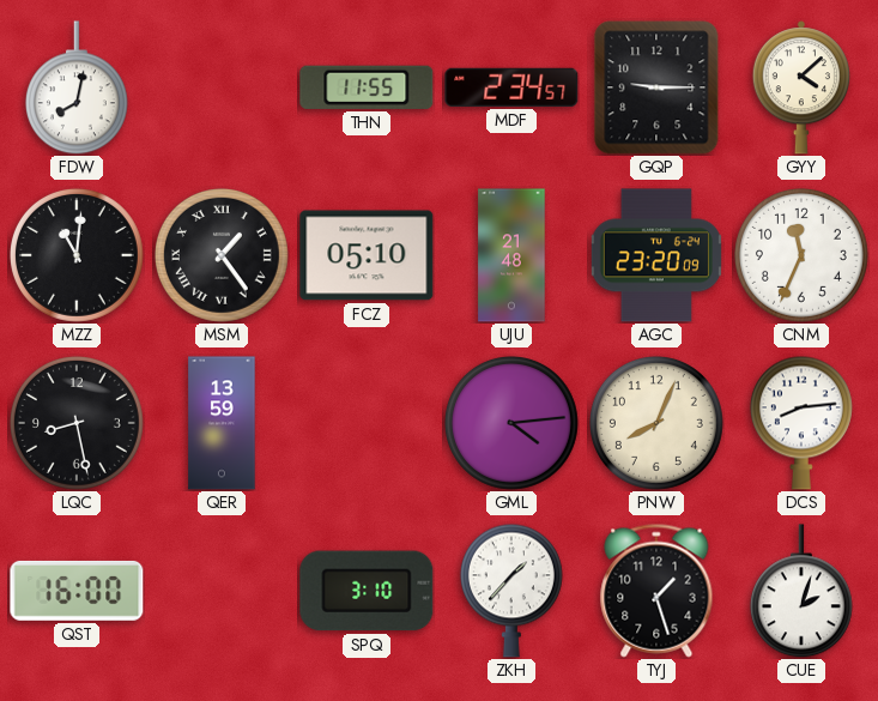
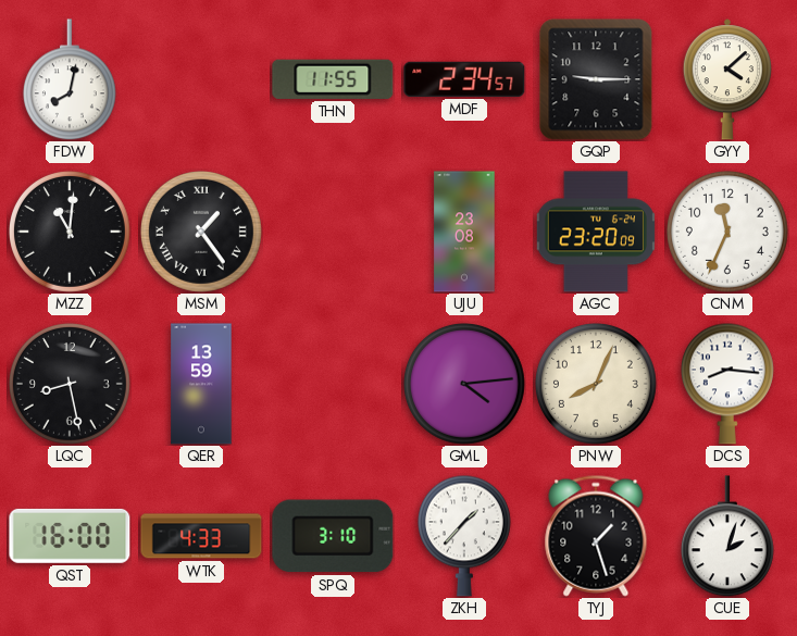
FCZ: 05:10 -> none
UJU: 21:48 -> 23:08
DCS: 8:14 -> 8:16
WTK: none -> 4:33
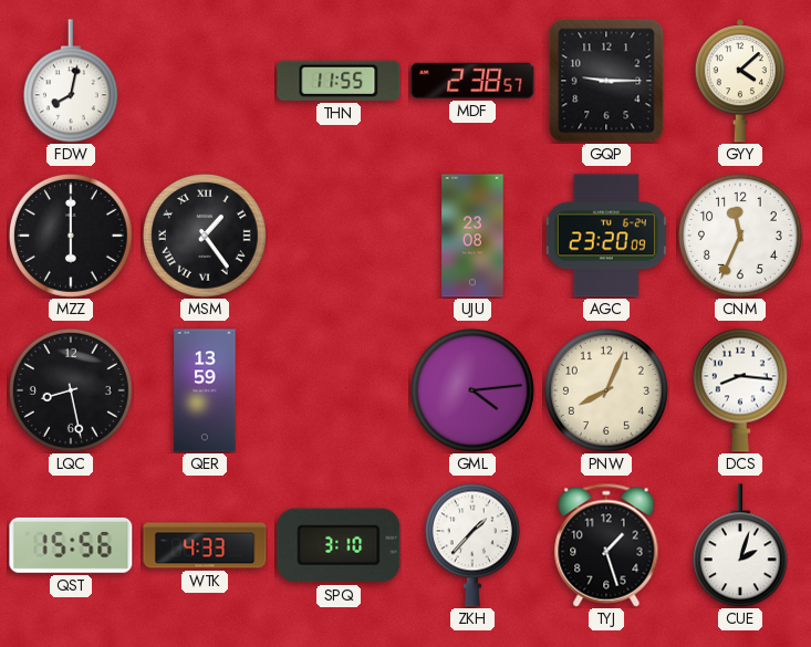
MDF: 2:34 -> 2:38
MZZ: 11:01 -> 6:00
QST: 16:00 -> 15:56
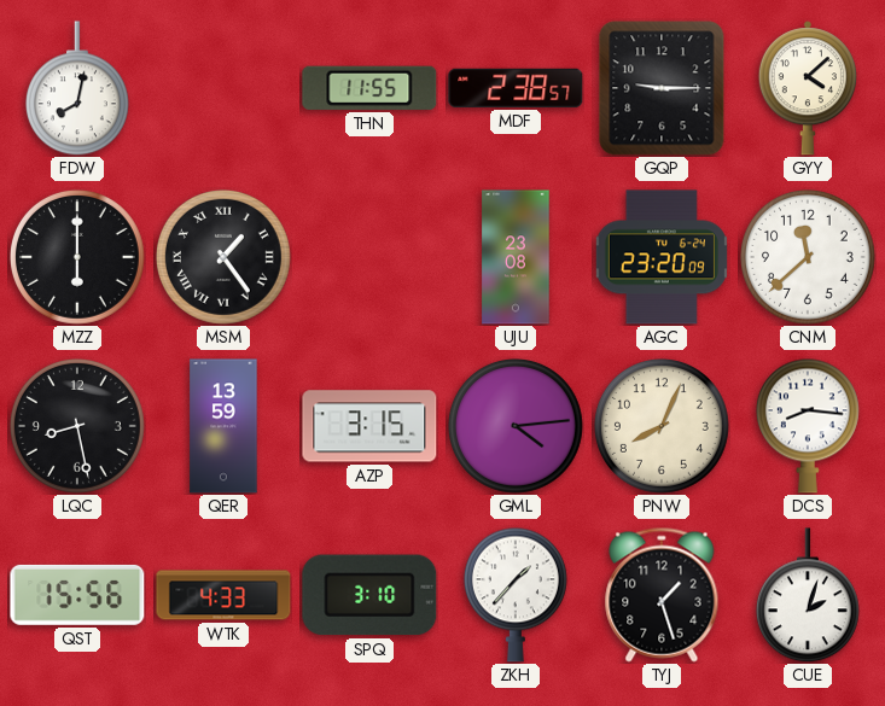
CNM: 11:34 -> 11:38
AZP: none -> 3:15
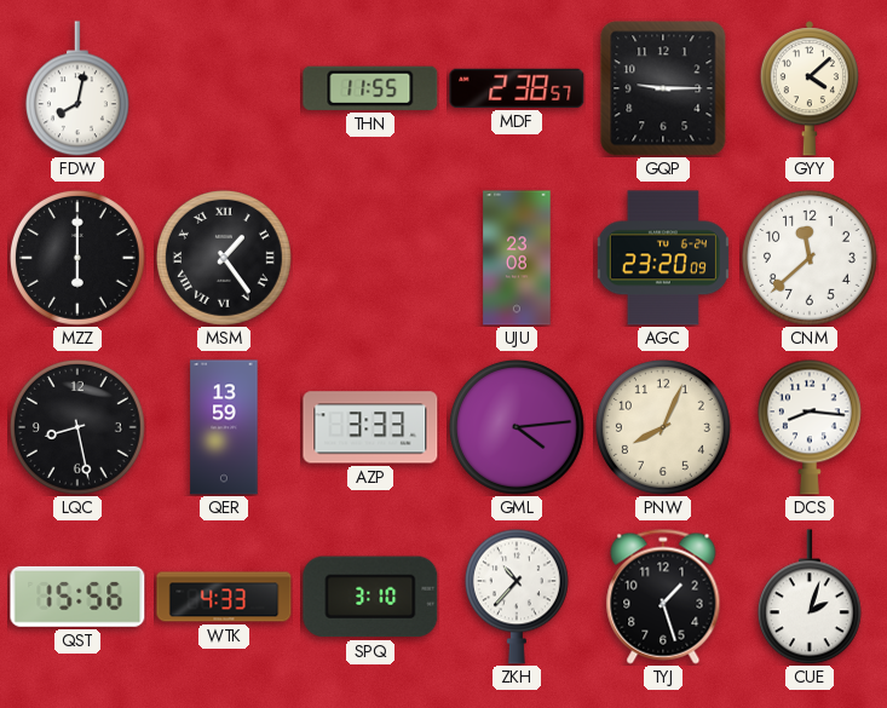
AZP: 3:15 -> 3:33
ZKH: 1:37 -> 10:37
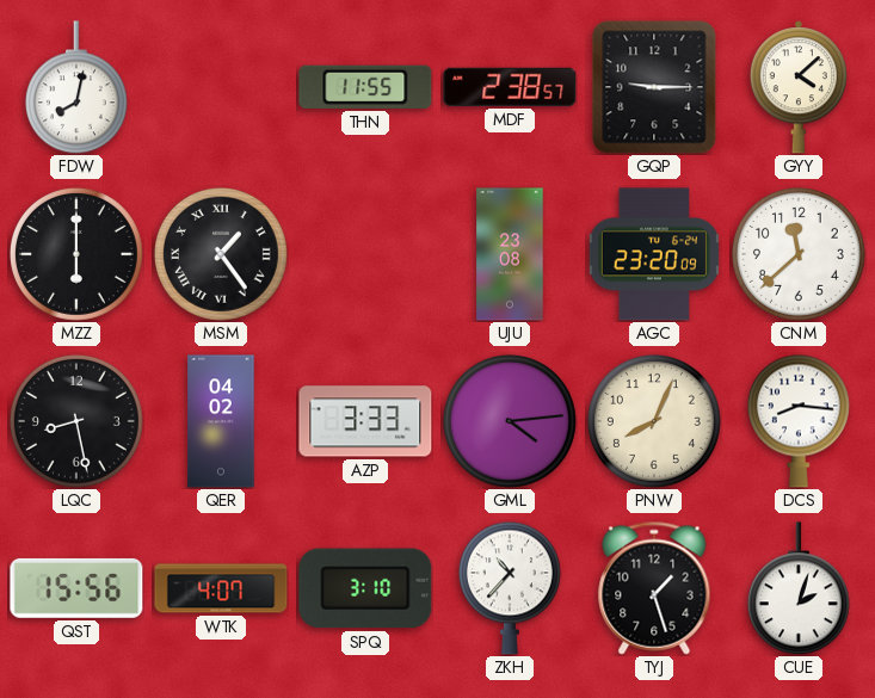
QER: 13:59 -> 04:02
WTK: 4:33 -> 4:07
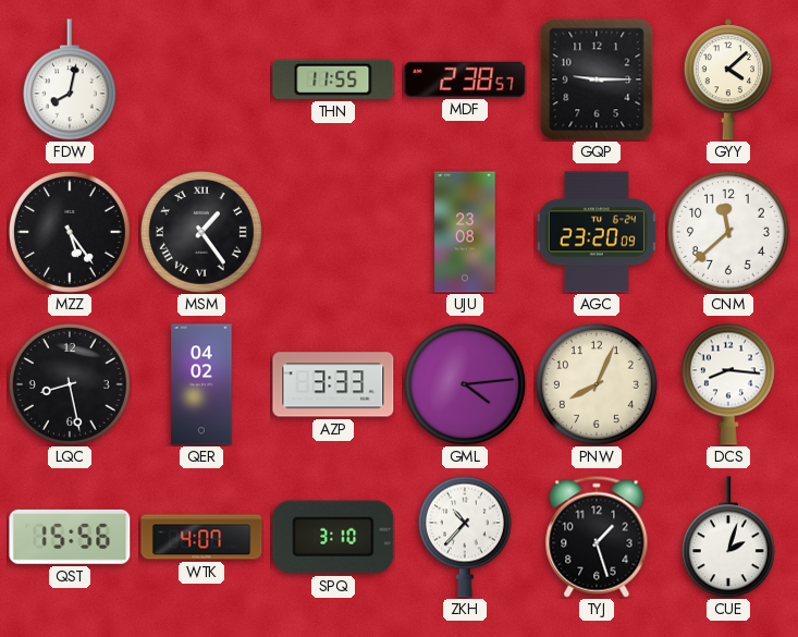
MZZ: 6:00 -> 5:24
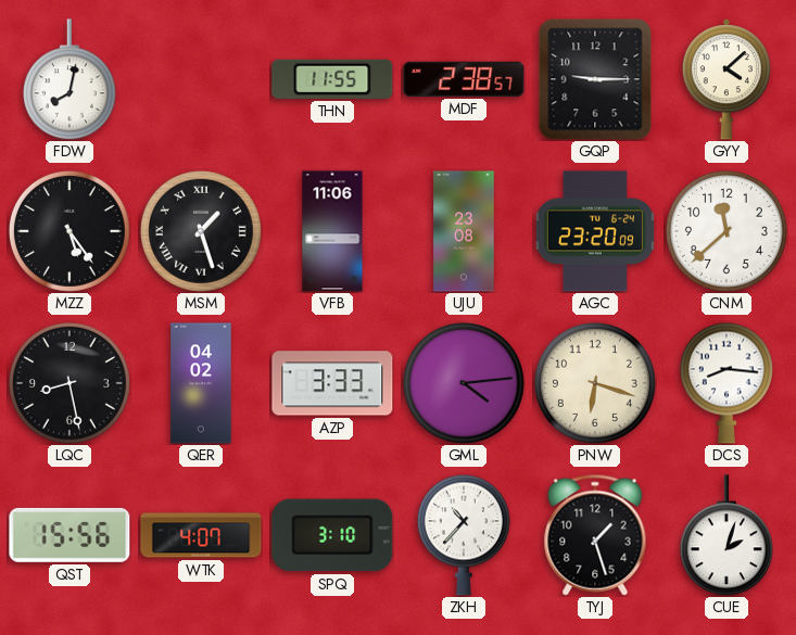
MSM: 1:24 -> 1:27
VFB: none -> 11:06
PNW: 8:04 -> 6:18
